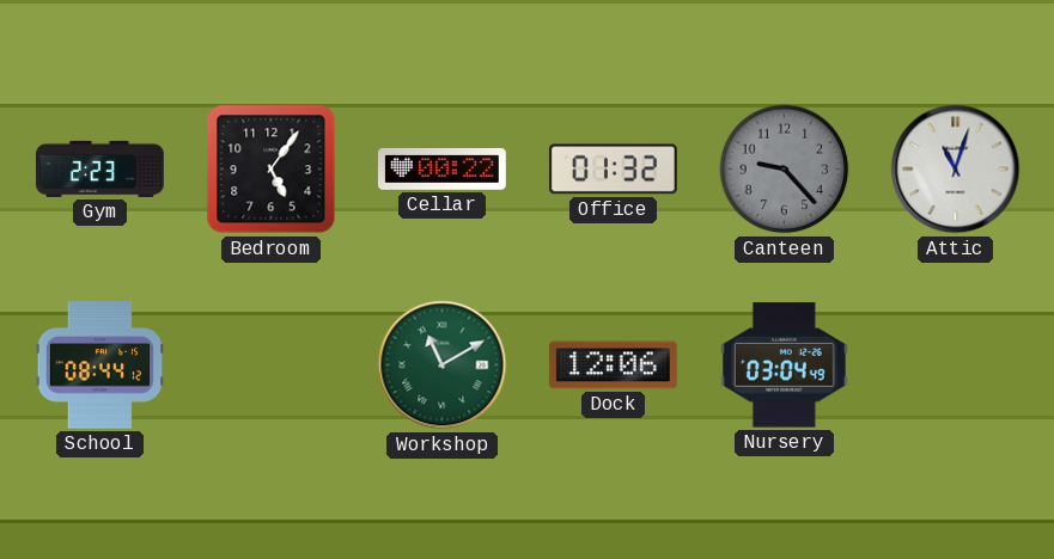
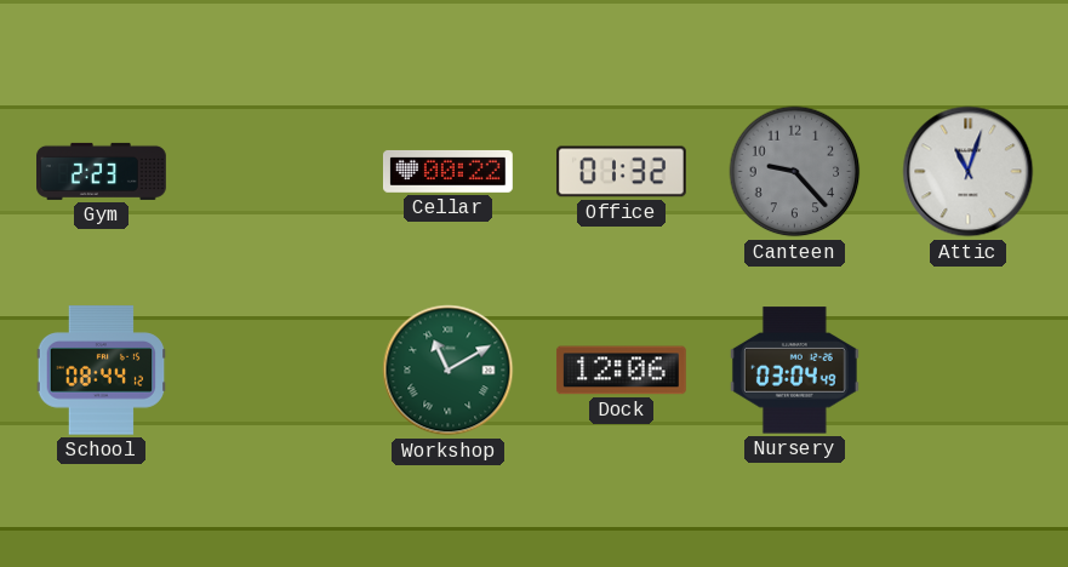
Bedroom: 5:06 -> none
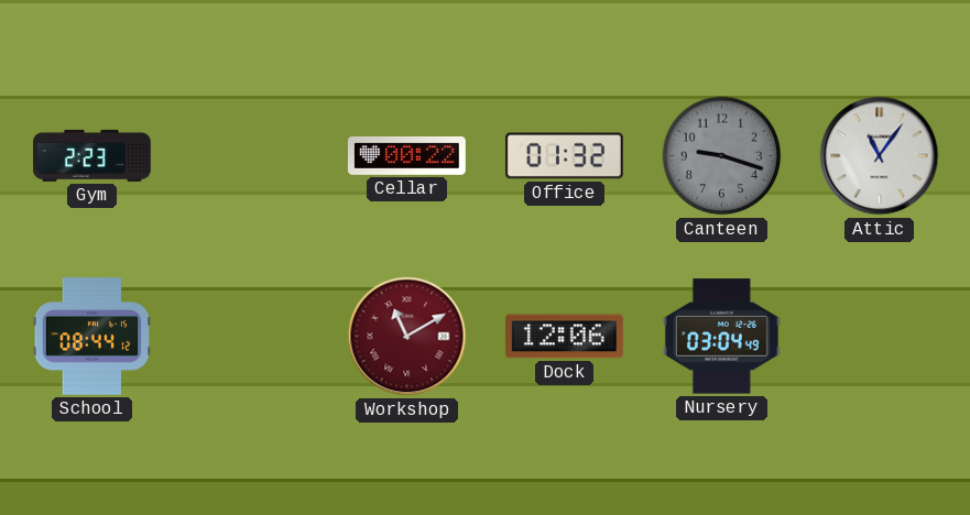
Canteen: 9:23 -> 9:18
Attic: 11:03 -> 11:06
Workshop dial: green -> burgundy
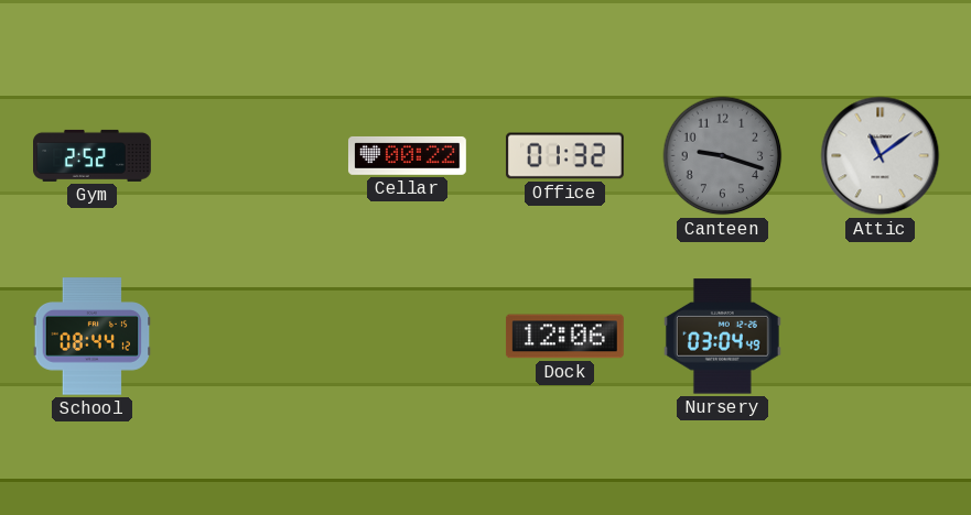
Gym: 2:23 -> 2:52
Attic: 11:06 -> 11:09
Workshop: 11:10 -> none
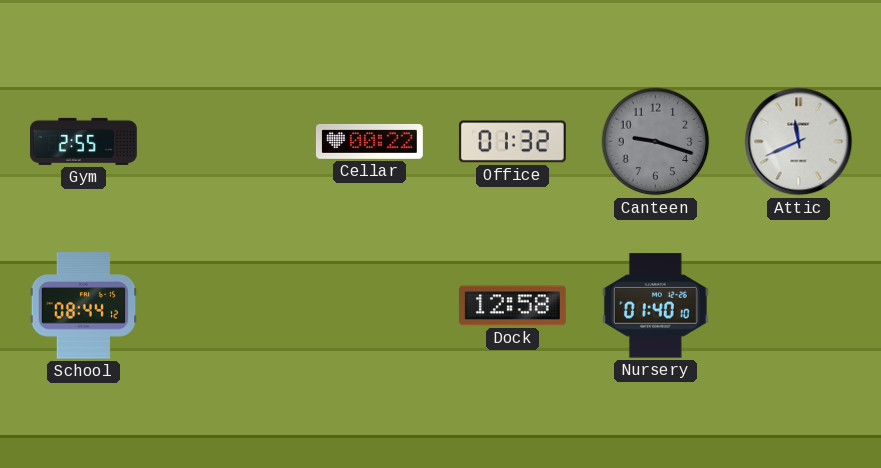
Gym: 2:52 -> 2:55
Attic: 11:09 -> 11:41
Dock: 12:06 -> 12:58
Nursery: 03:04 -> 01:40
